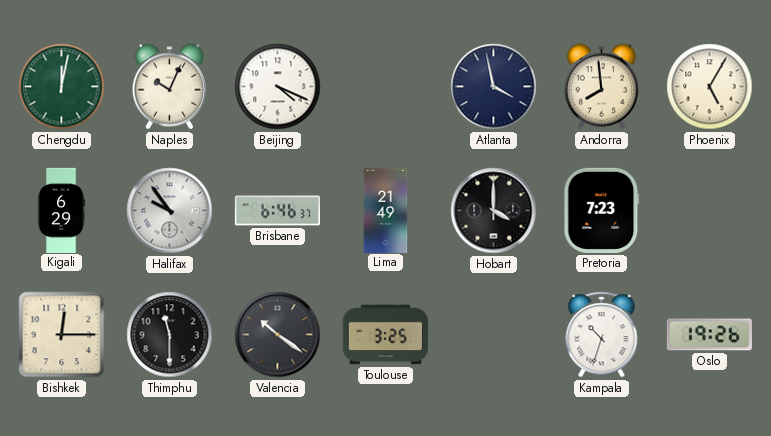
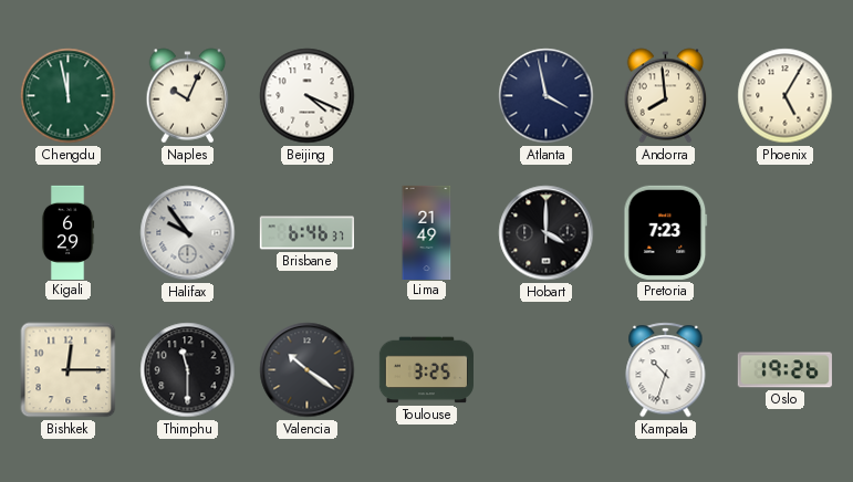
Chengdu: 12:02 -> 11:58
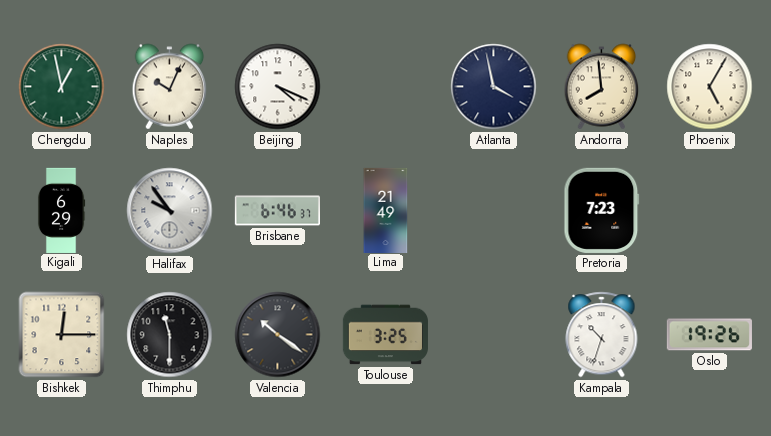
Chengdu: 11:58 -> 12:58
Hobart: 4:00 -> none
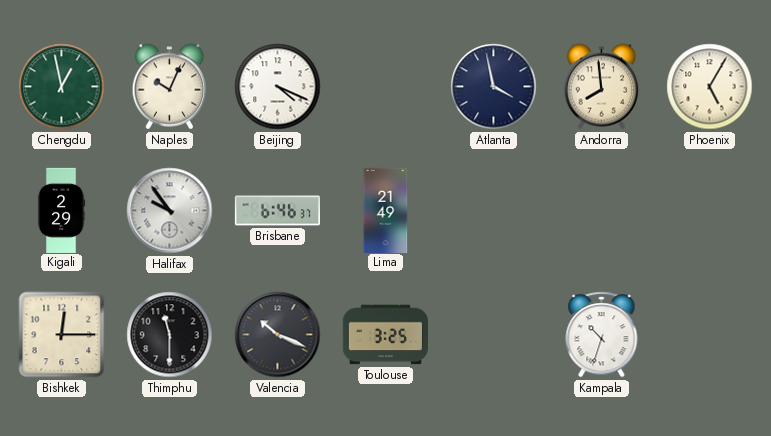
Kigali: 6:29 -> 2:29
Pretoria: 7:23 -> none
Valencia: 10:21 -> 10:19
Oslo: 19:26 -> none
